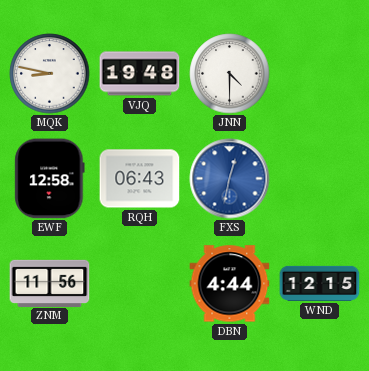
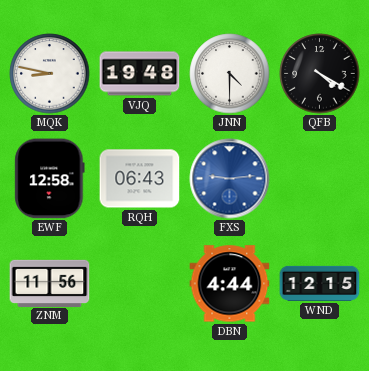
QFB: none -> 4:20
FXS: 12:32 -> 9:14
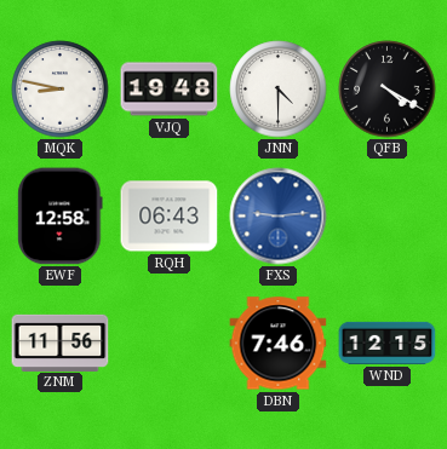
DBN: 4:44 -> 7:46
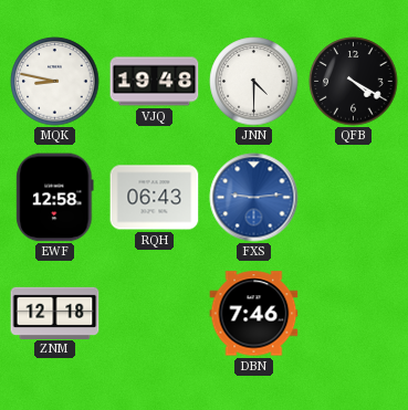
ZNM: 11:56 -> 12:18
WND: 12:15 -> none
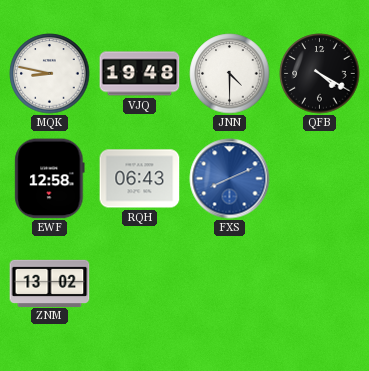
FXS: 9:14 -> 8:11
ZNM: 12:18 -> 13:02
DBN: 7:46 -> none
